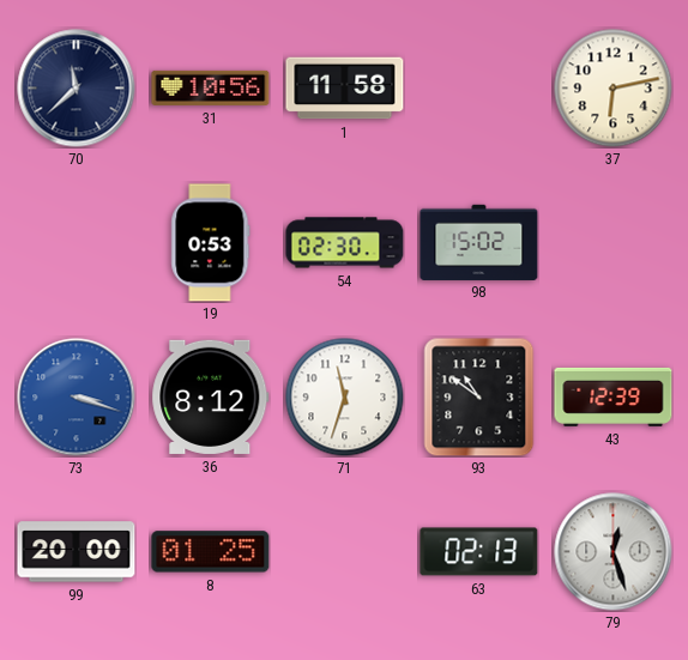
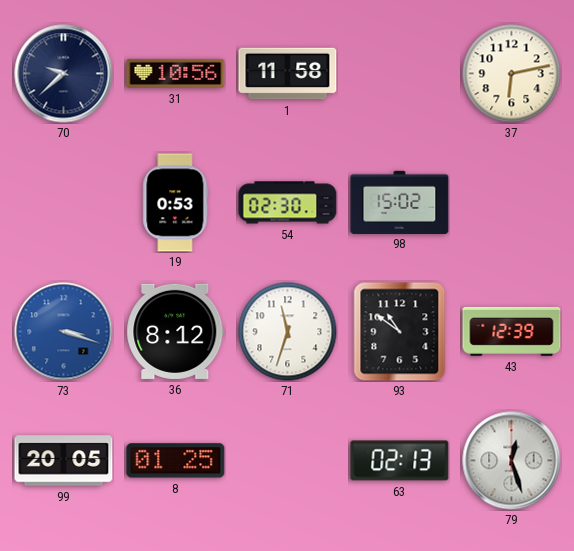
70: 11:38 -> 9:38
99: 20:00 -> 20:05
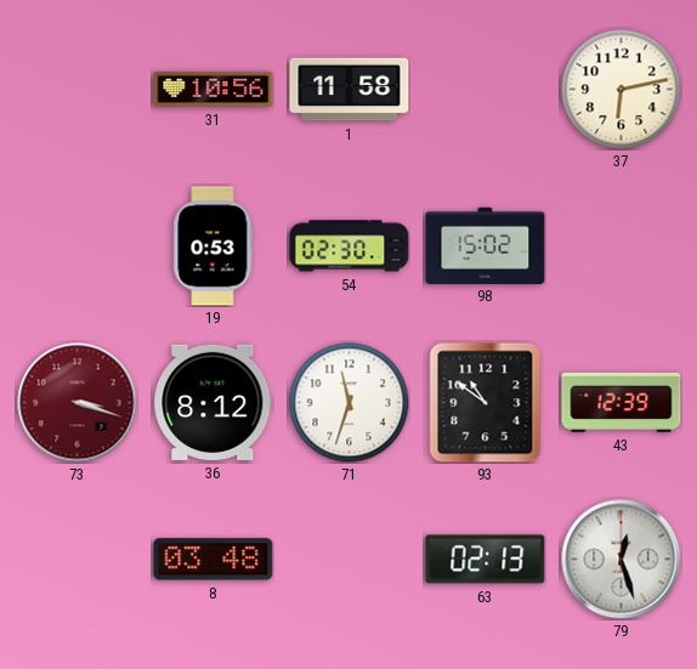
70: 9:38 -> none
73 dial: blue -> burgundy
99: 20:05 -> none
8: 01:25 -> 03:48
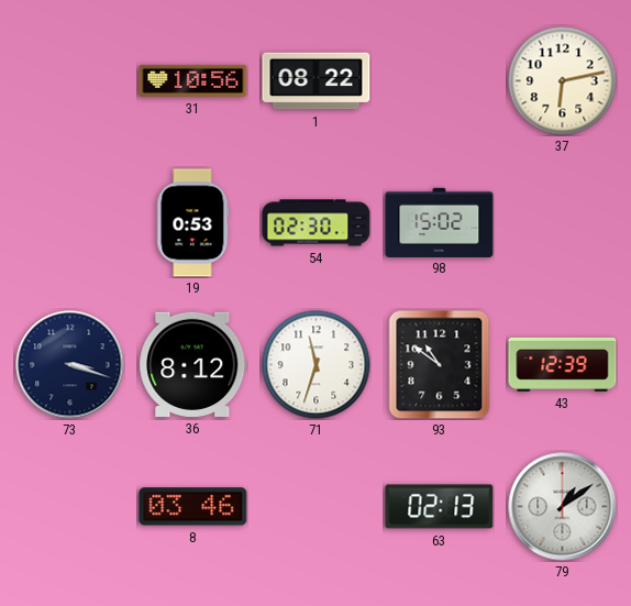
1: 11:58 -> 08:22
73 dial: burgundy -> navy
8: 03:48 -> 03:46
79: 12:27 -> 1:09
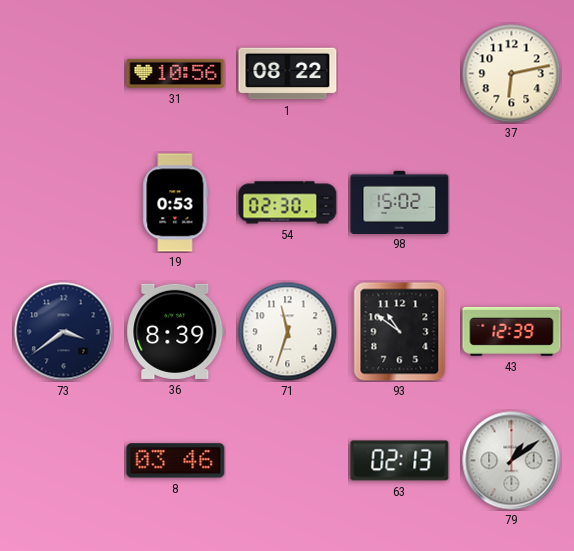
73: 3:18 -> 3:39
36: 8:12 -> 8:39
